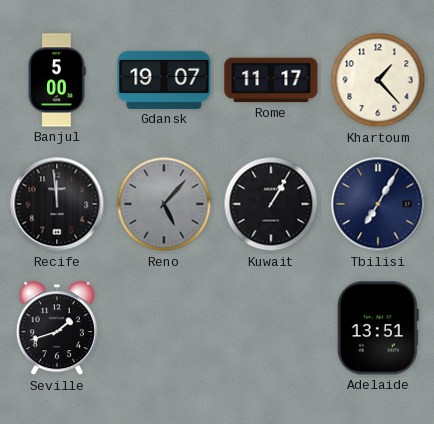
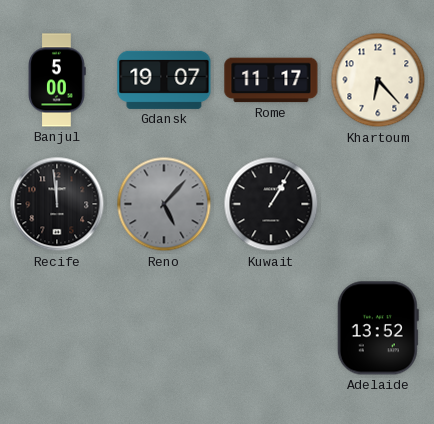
Khartoum: 1:23 -> 6:23
Tbilisi: 7:05 -> none
Seville: 1:42 -> none
Adelaide: 13:51 -> 13:52
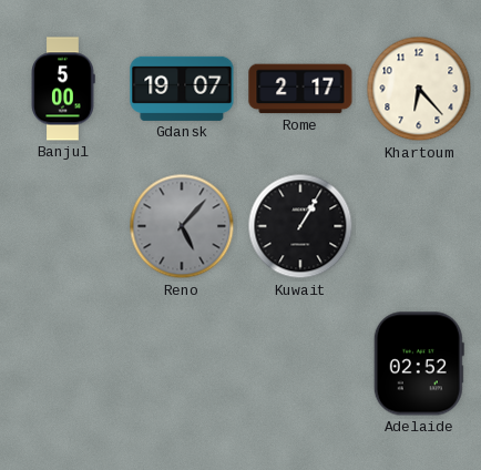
Rome: 11:17 -> 2:17
Recife: 11:59 -> none
Adelaide: 13:52 -> 02:52
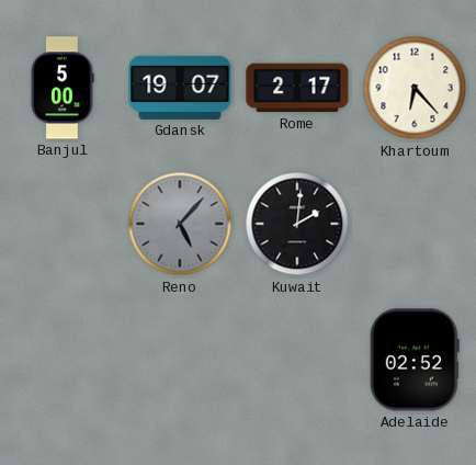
Kuwait: 1:05 -> 2:01
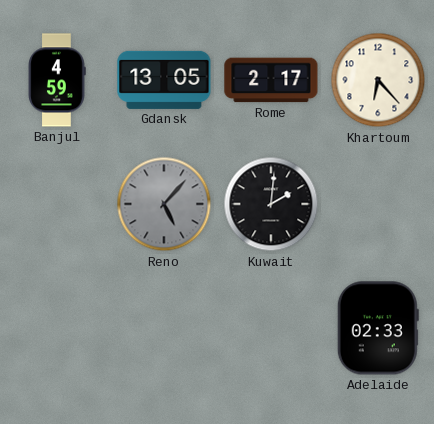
Banjul: 5:00 -> 4:59
Gdansk: 19:07 -> 13:05
Adelaide: 02:52 -> 02:33
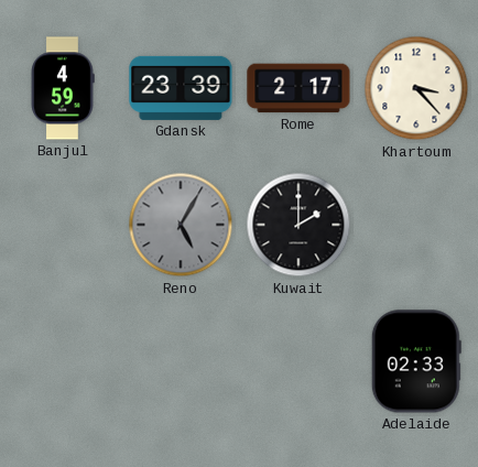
Gdansk: 13:05 -> 23:39
Khartoum: 6:23 -> 3:23
Reno: 5:07 -> 5:05
Kuwait: 2:01 -> 2:00
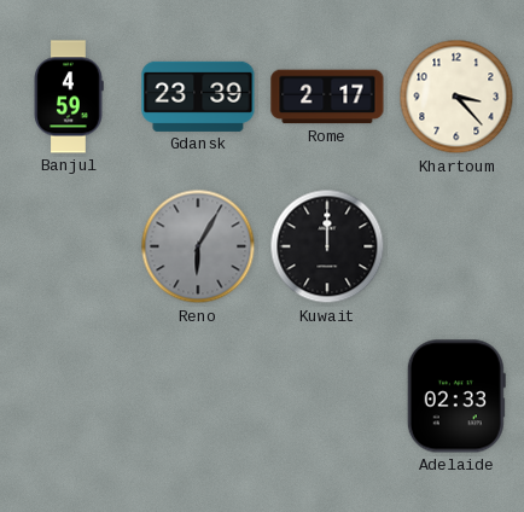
Reno: 5:05 -> 6:05
Kuwait: 2:00 -> 12:00
